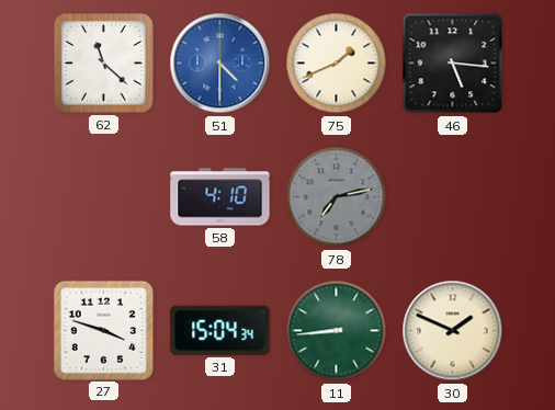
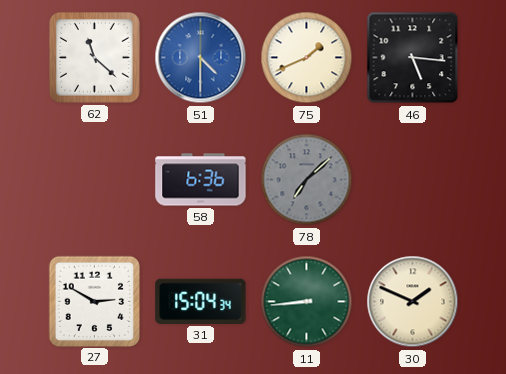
58: 4:10 -> 6:36
78: 7:13 -> 7:08
27: 3:48 -> 2:50
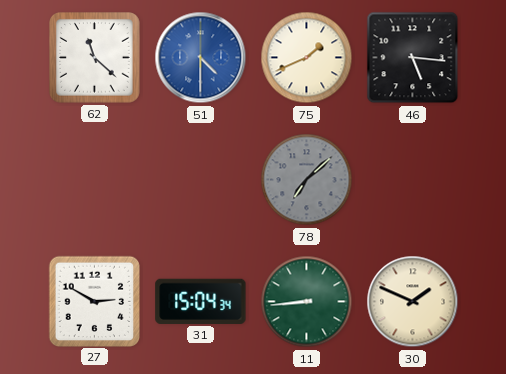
58: 6:36 -> none
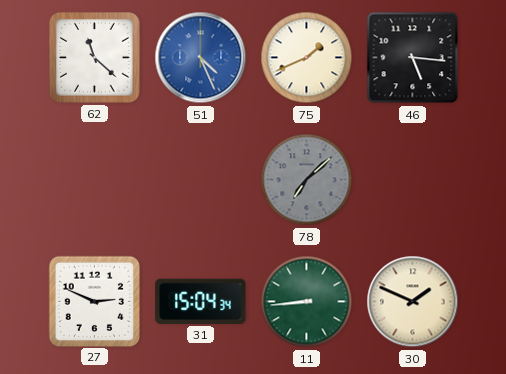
51: 4:30 -> 4:26
27: 2:50 -> 2:49
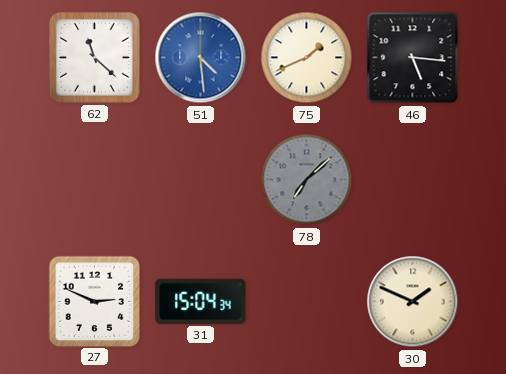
51: 4:26 -> 4:29
11: 8:44 -> none
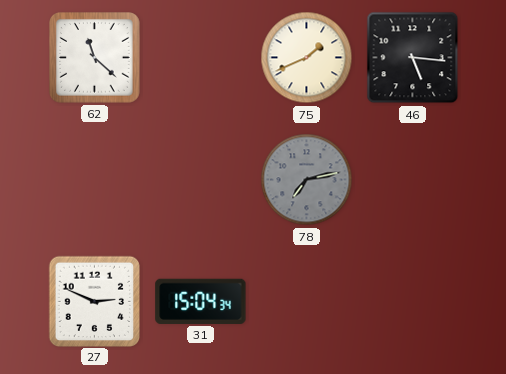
51: 4:29 -> none
78: 7:08 -> 7:13
30: 1:49 -> none
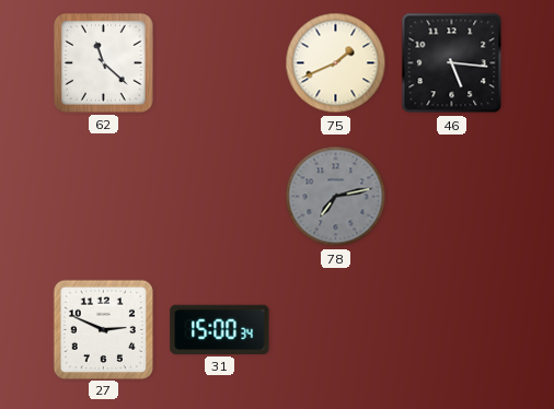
31: 15:04 -> 15:00
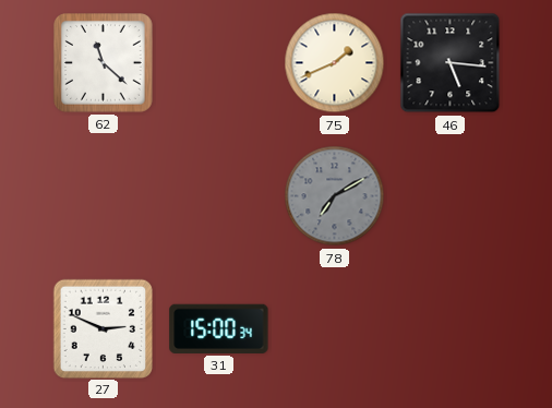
78: 7:13 -> 7:10
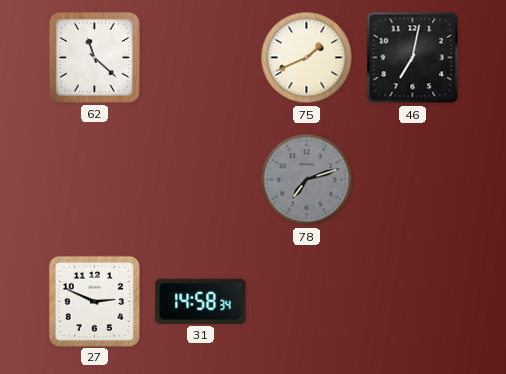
46: 5:16 -> 7:02
78: 7:10 -> 7:12
31: 15:00 -> 14:58
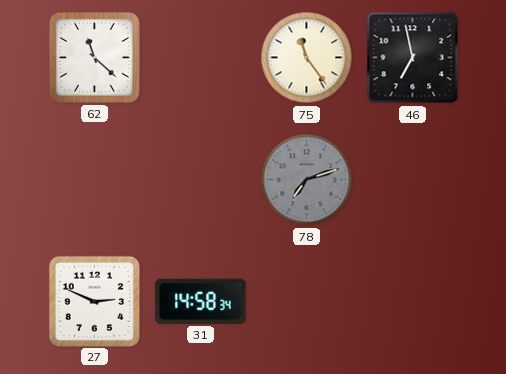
75: 1:41 -> 11:24
46: 7:02 -> 6:58
